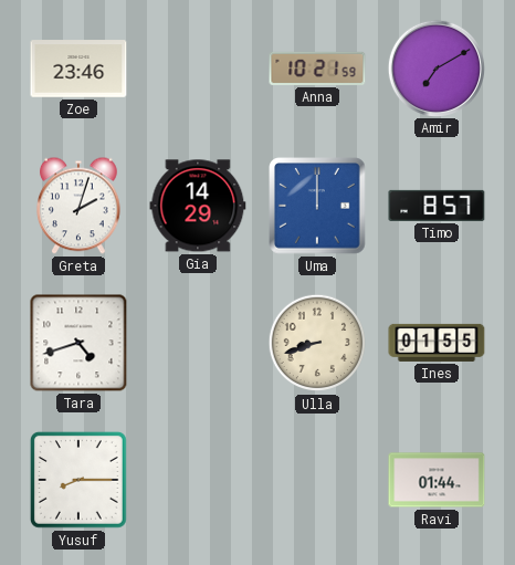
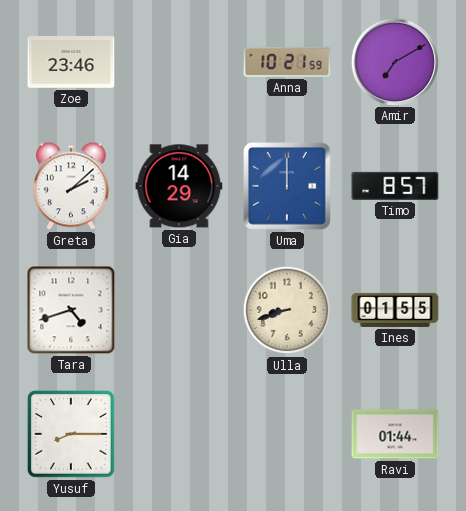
Greta: 2:03 -> 2:08
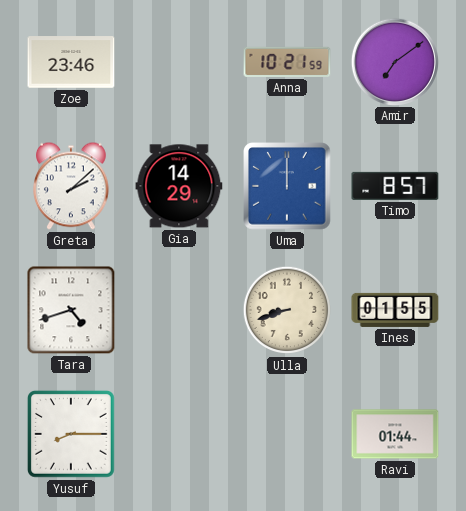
Amir: 7:10 -> 7:09
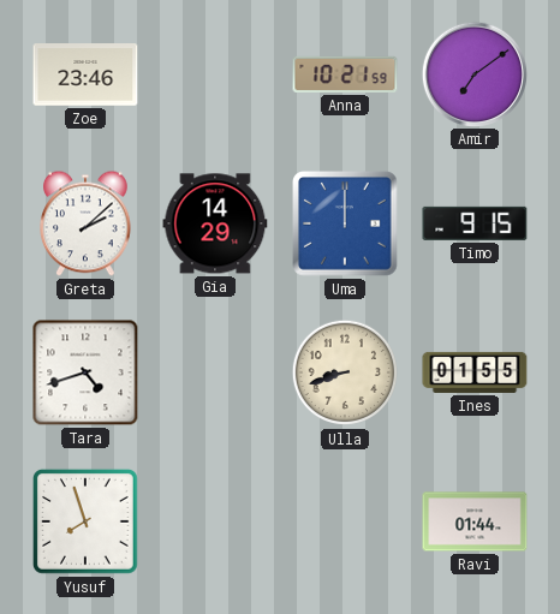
Timo: 8:57 -> 9:15
Yusuf: 8:15 -> 7:57
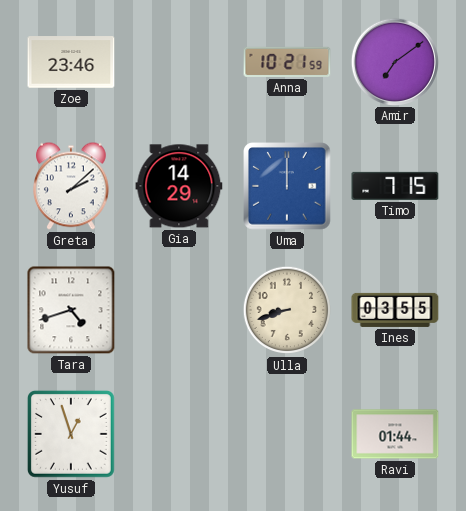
Timo: 9:15 -> 7:15
Ines: 01:55 -> 03:55
Yusuf: 7:57 -> 12:57
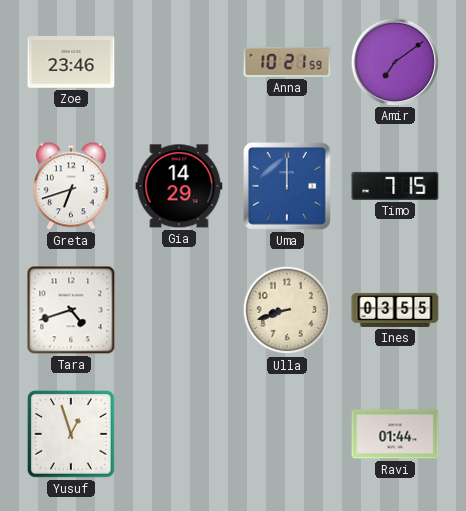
Greta: 2:08 -> 6:42
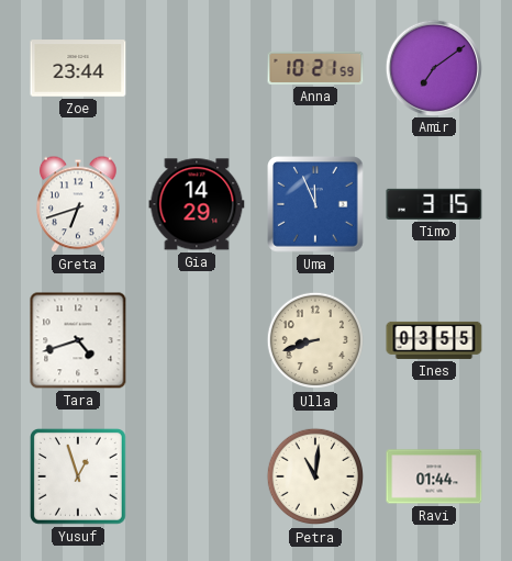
Zoe: 23:46 -> 23:44
Uma: 12:00 -> 11:56
Timo: 7:15 -> 3:15
Petra: none -> 11:01
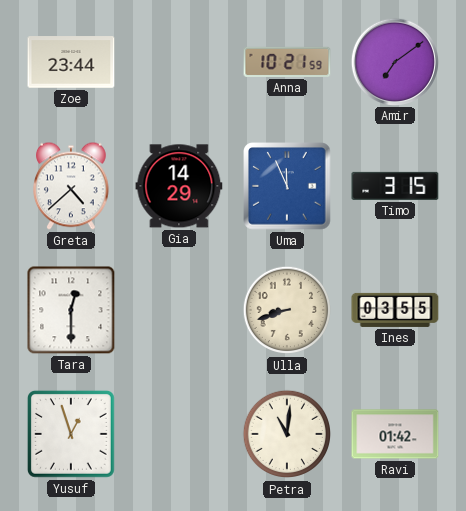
Greta: 6:42 -> 4:38
Tara: 4:42 -> 12:30
Ravi: 01:44 -> 01:42
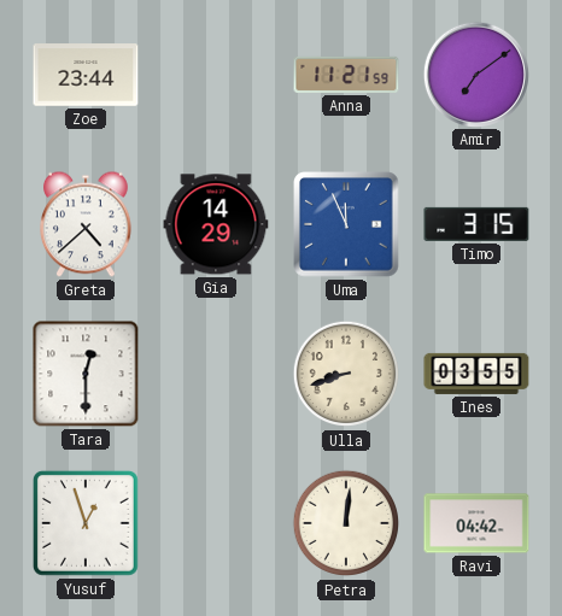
Anna: 10:21 -> 11:21
Petra: 11:01 -> 12:01
Ravi: 01:42 -> 04:42
